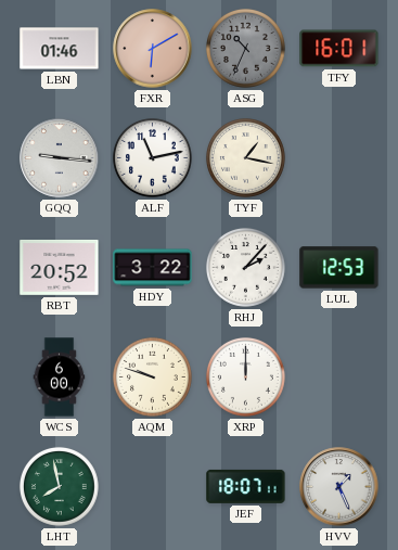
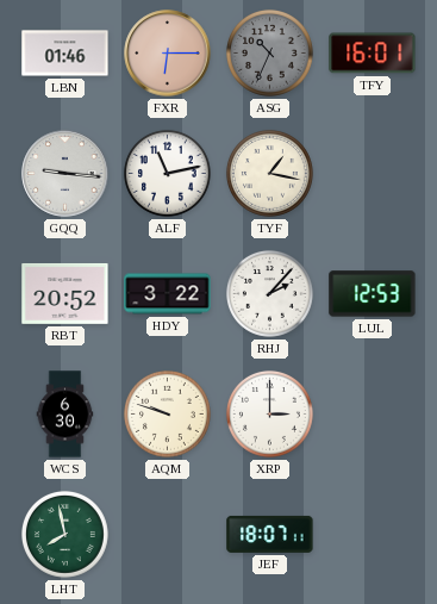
FXR: 6:10 -> 6:15
WCS: 6:00 -> 6:30
XRP: 12:00 -> 3:00
HVV: 1:26 -> none
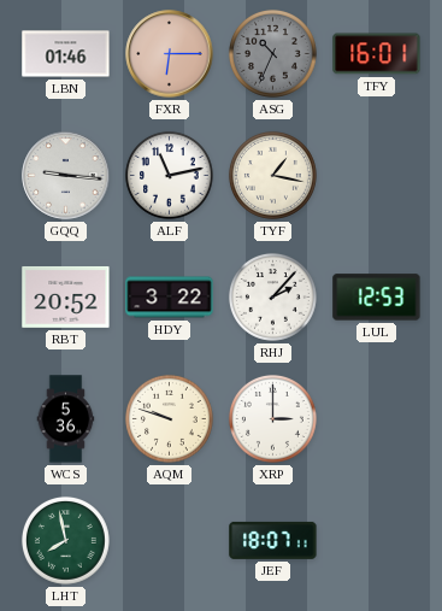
WCS: 6:30 -> 5:36
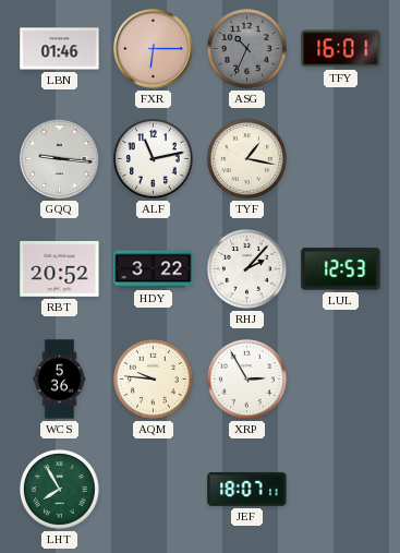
AQM: 9:48 -> 9:46
XRP: 3:00 -> 2:55
LHT: 7:58 -> 7:55
